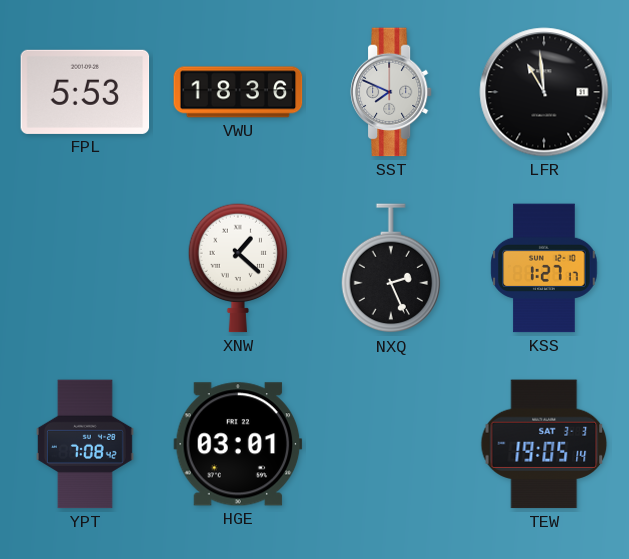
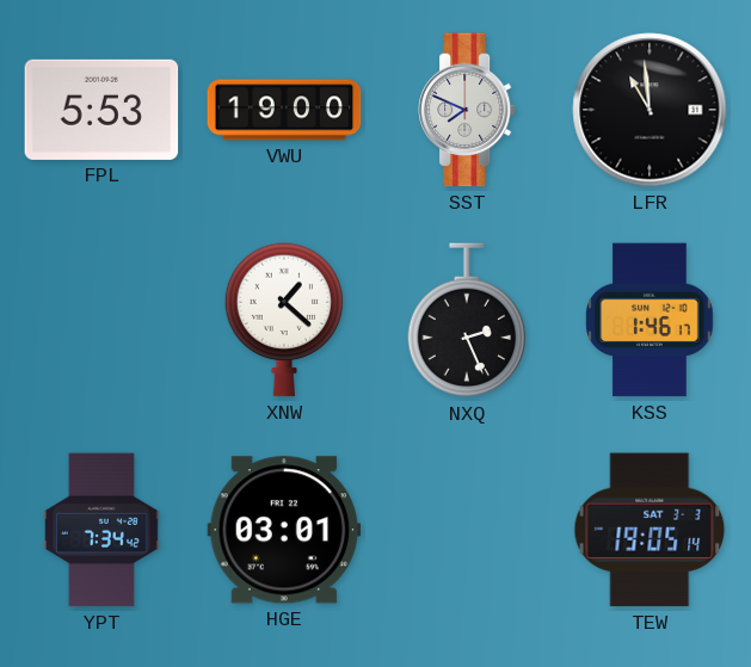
VWU: 18:36 -> 19:00
KSS: 1:27 -> 1:46
YPT: 7:08 -> 7:34
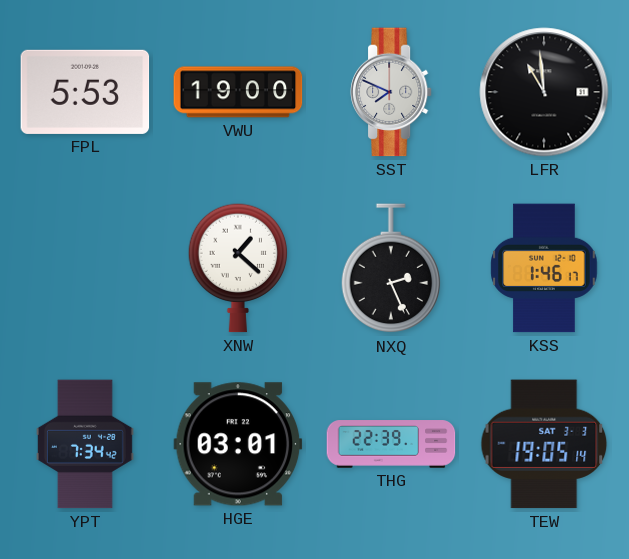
THG: none -> 22:39
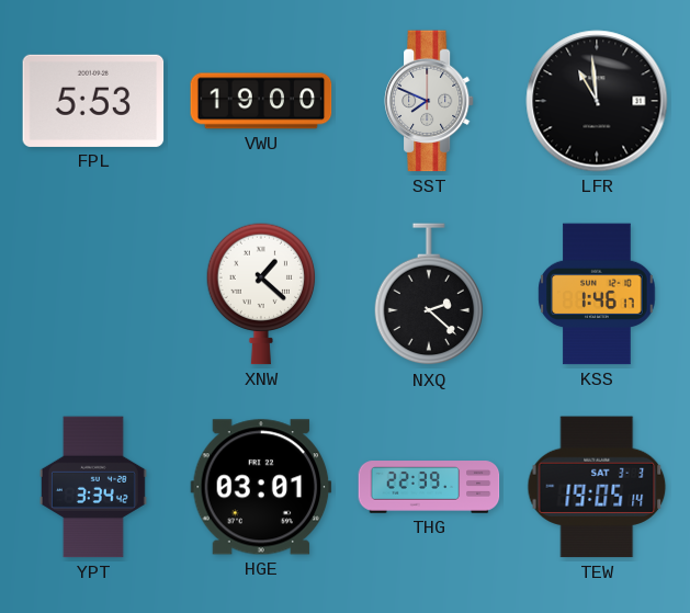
NXQ: 2:26 -> 2:22
YPT: 7:34 -> 3:34
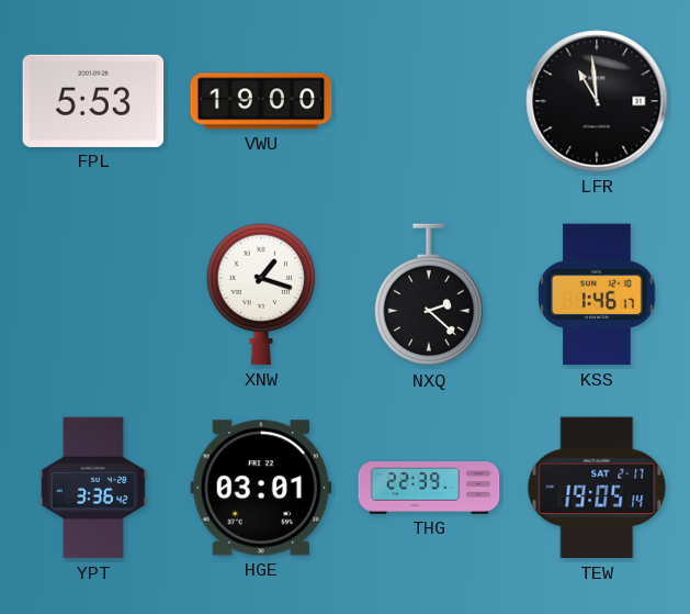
SST: 7:49 -> none
XNW: 1:22 -> 1:18
YPT: 3:34 -> 3:36
TEW date: SAT 3-3 -> SAT 2-17
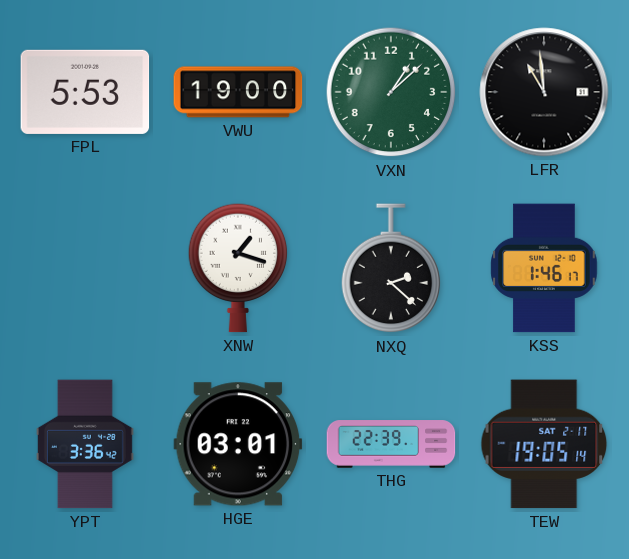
VXN: none -> 1:08
